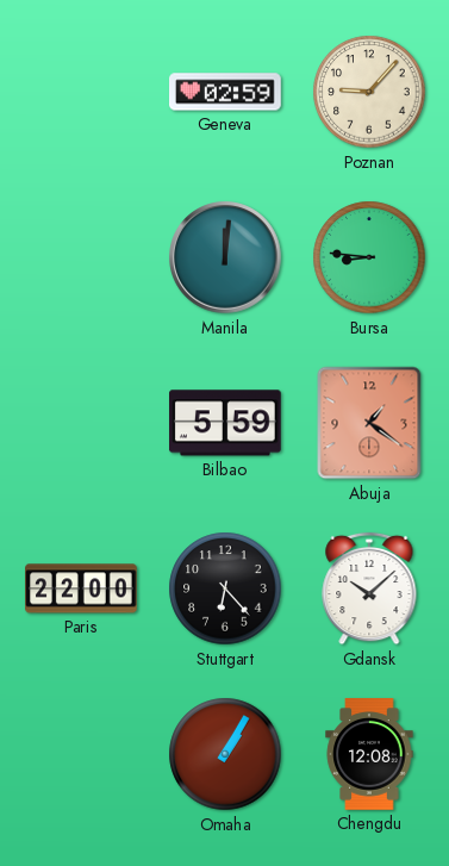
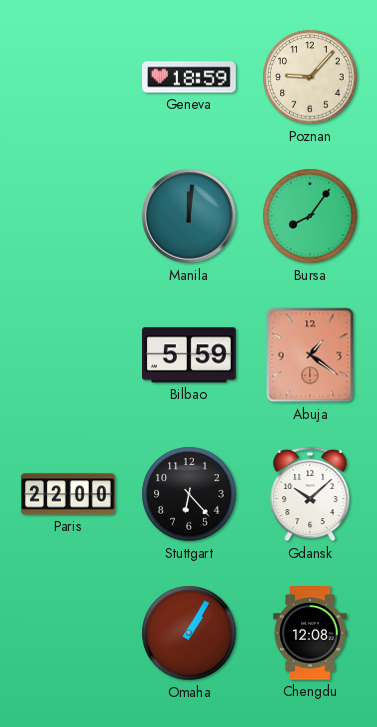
Geneva: 02:59 -> 18:59
Bursa: 8:46 -> 8:06
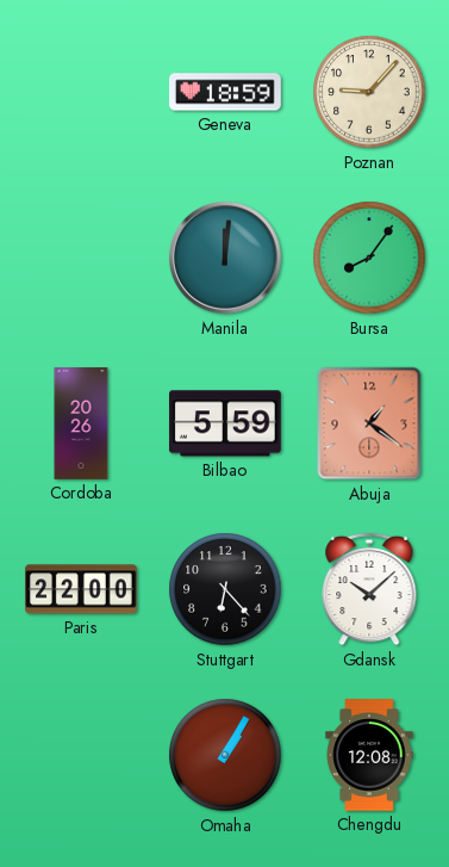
Cordoba: none -> 20:26
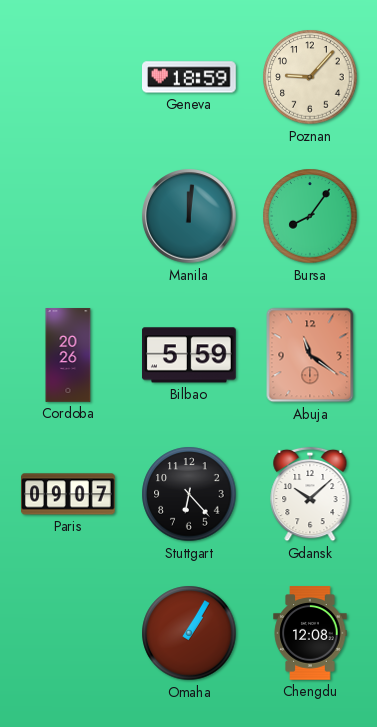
Abuja: 1:21 -> 11:21
Paris: 22:00 -> 09:07
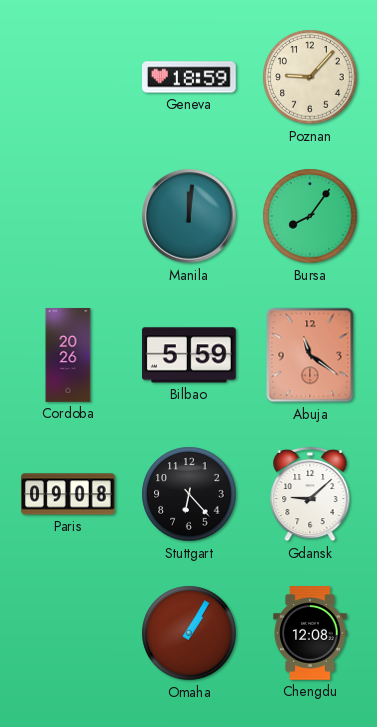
Paris: 09:07 -> 09:08
Gdansk: 10:08 -> 9:08
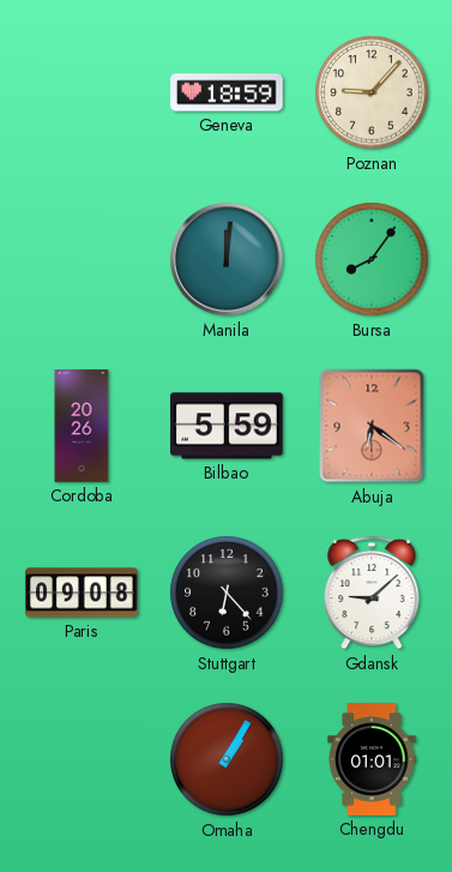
Abuja: 11:21 -> 6:21
Chengdu: 12:08 -> 01:01
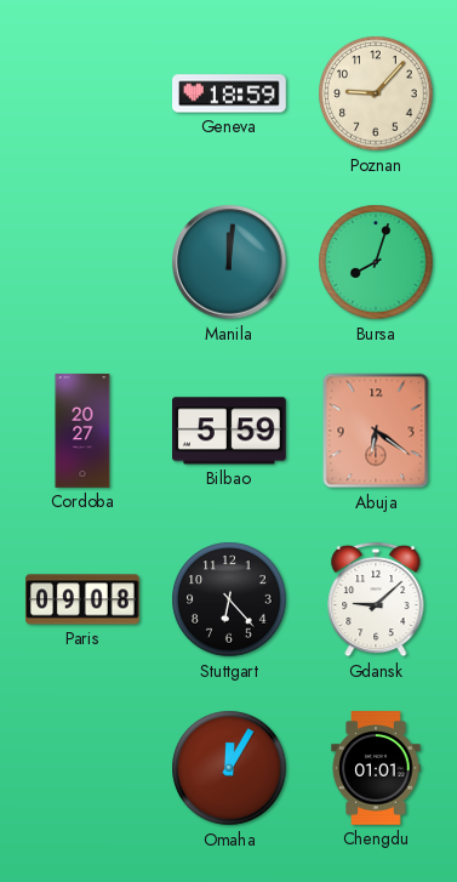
Bursa: 8:06 -> 8:03
Cordoba: 20:26 -> 20:27
Omaha: 1:05 -> 12:05
